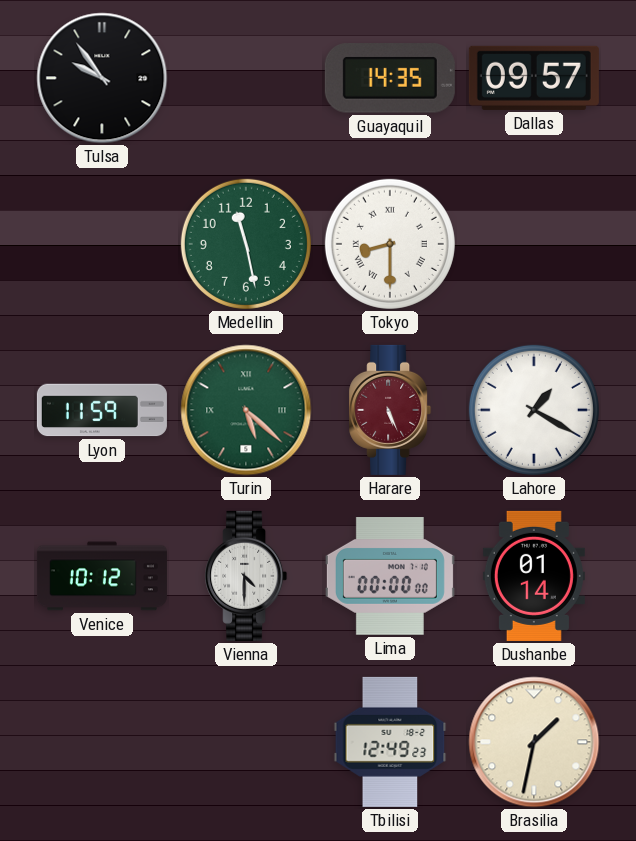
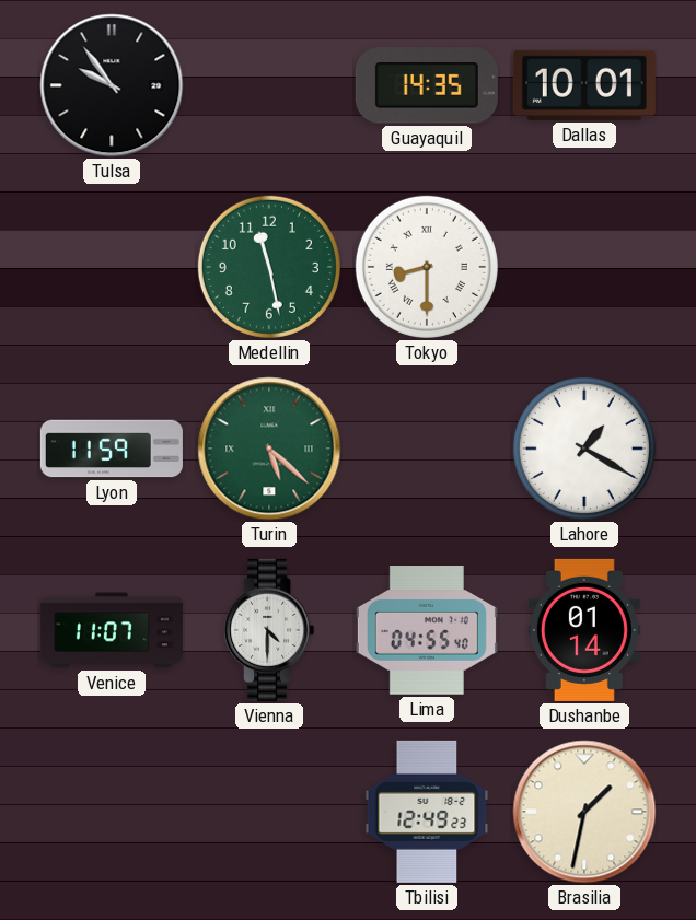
Dallas: 09:57 -> 10:01
Harare: 5:26 -> none
Venice: 10:12 -> 11:07
Lima: 00:00 -> 04:55
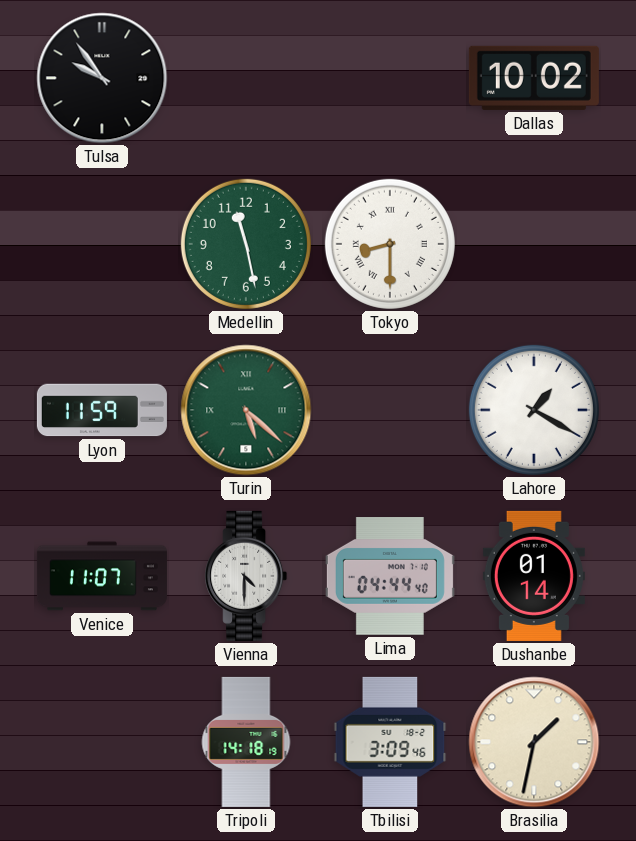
Guayaquil: 14:35 -> none
Dallas: 10:01 -> 10:02
Lima: 04:55 -> 04:44
Tripoli: none -> 14:18
Tbilisi: 12:49 -> 3:09
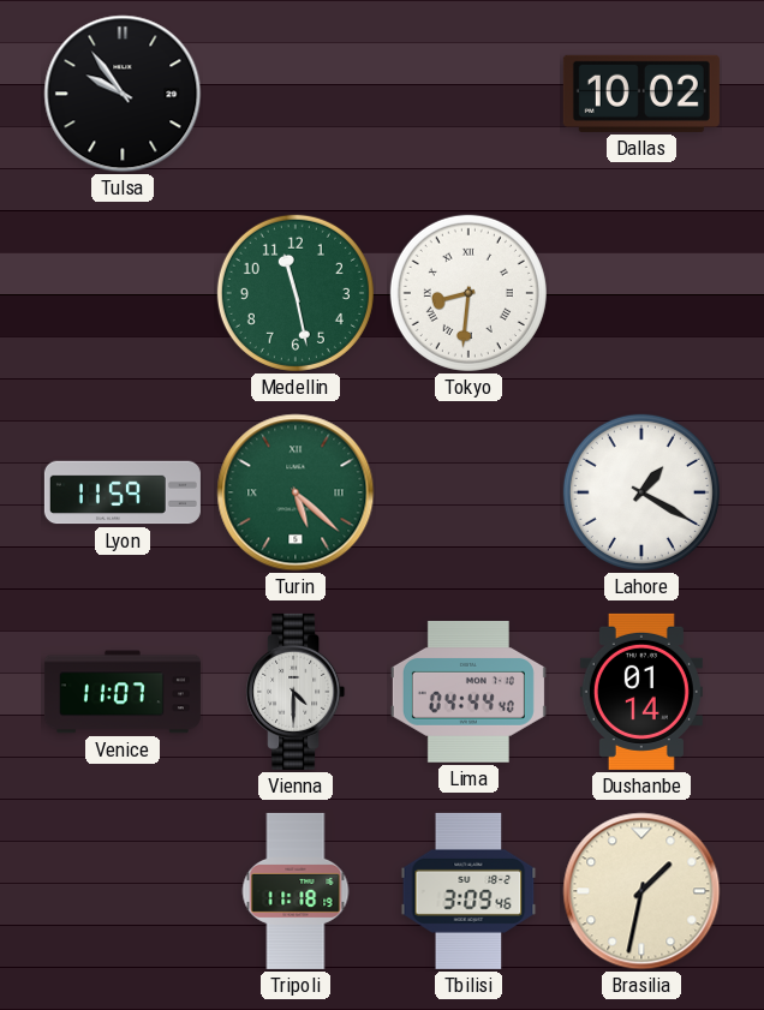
Tokyo: 8:30 -> 8:31
Tripoli: 14:18 -> 11:18
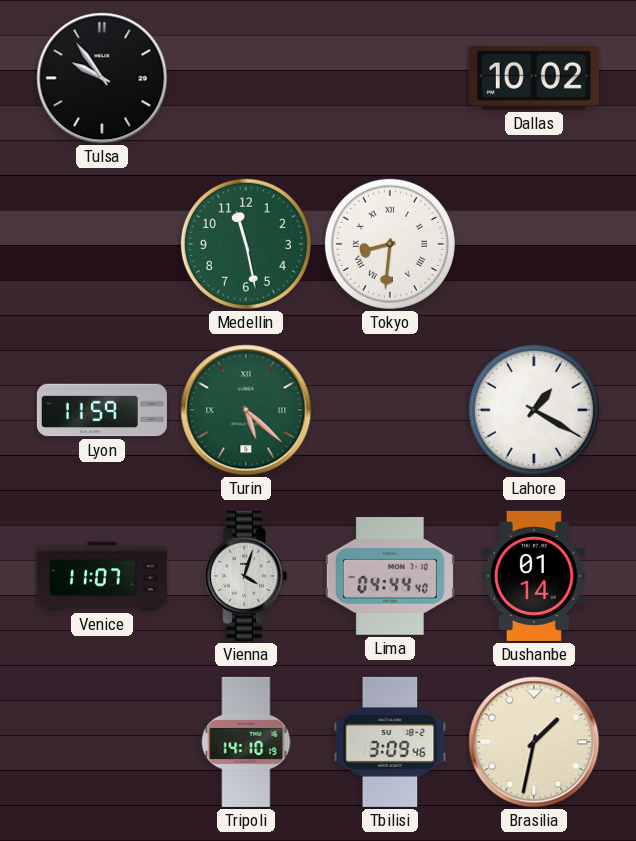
Vienna: 4:30 -> 4:03
Tripoli: 11:18 -> 14:10
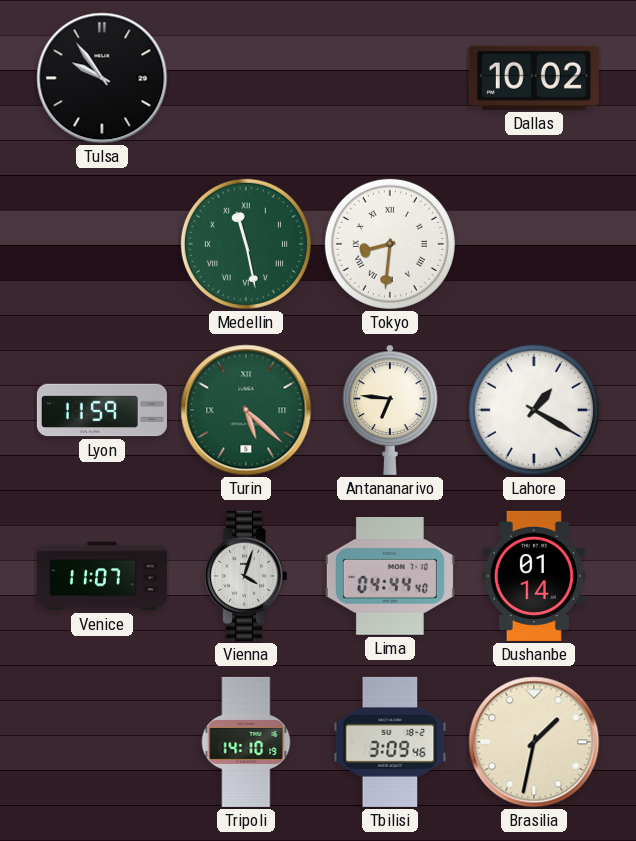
Medellin numerals: Arabic -> Roman
Antananarivo: none -> 6:46
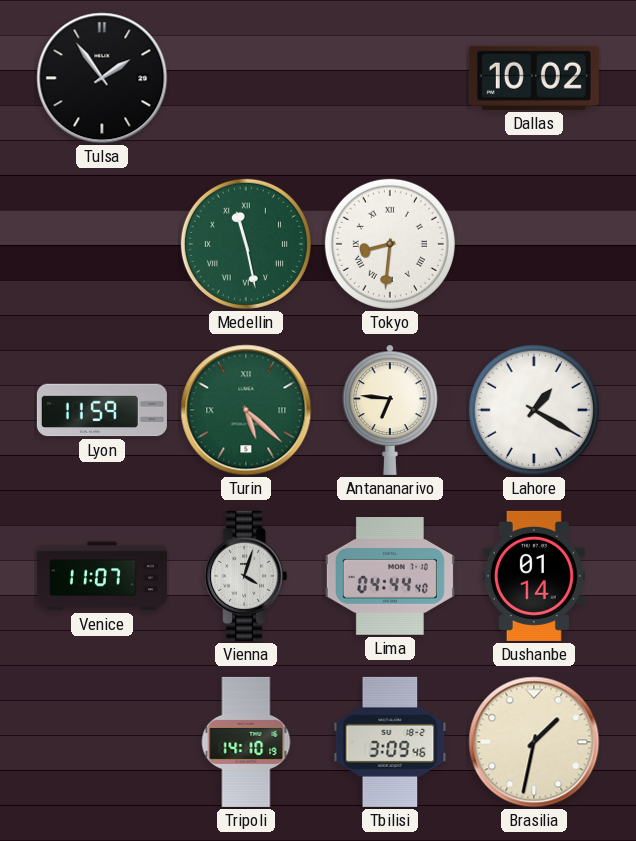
Tulsa: 9:54 -> 1:54
